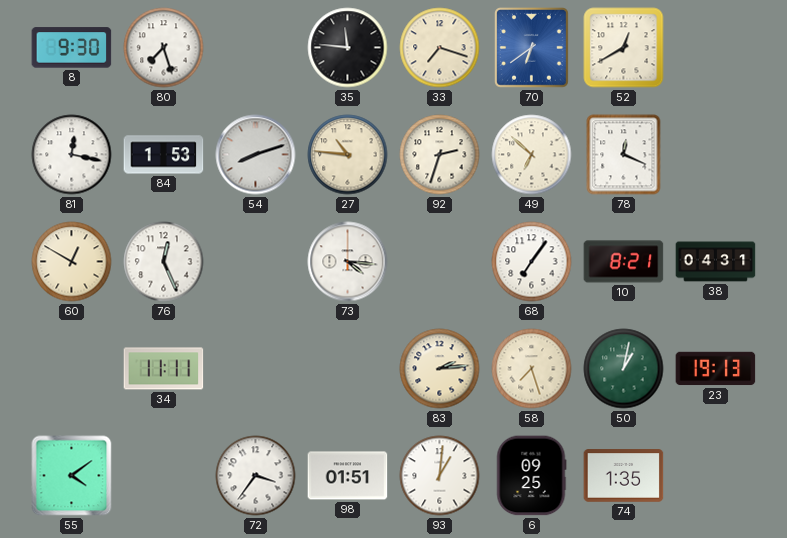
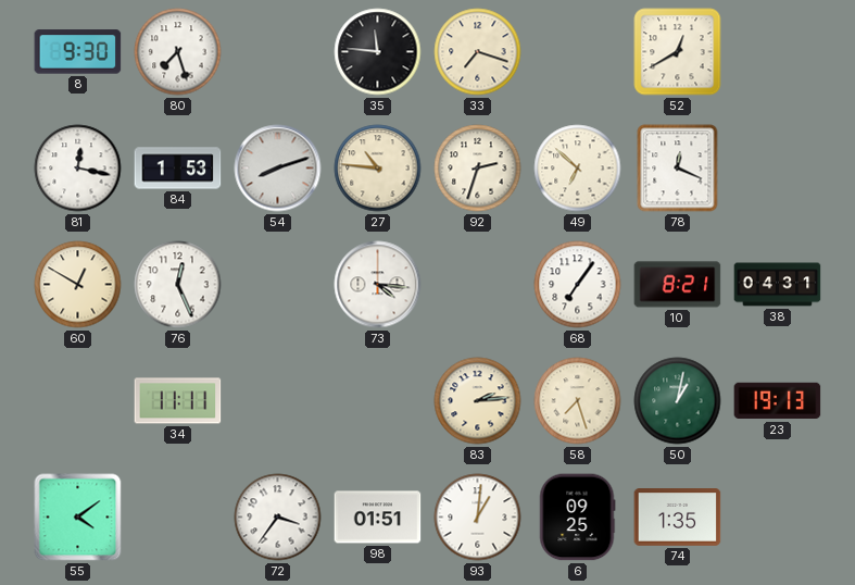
70: 6:39 -> none
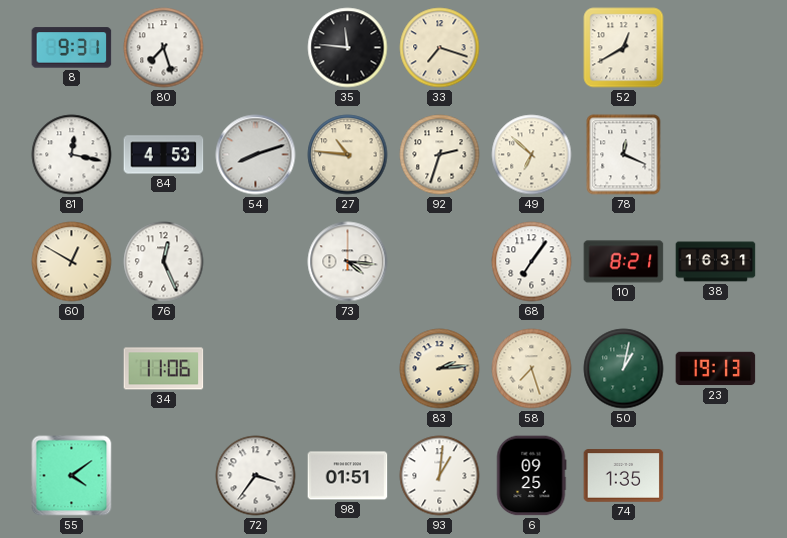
8: 9:30 -> 9:31
84: 1:53 -> 4:53
38: 04:31 -> 16:31
34: 11:11 -> 11:06
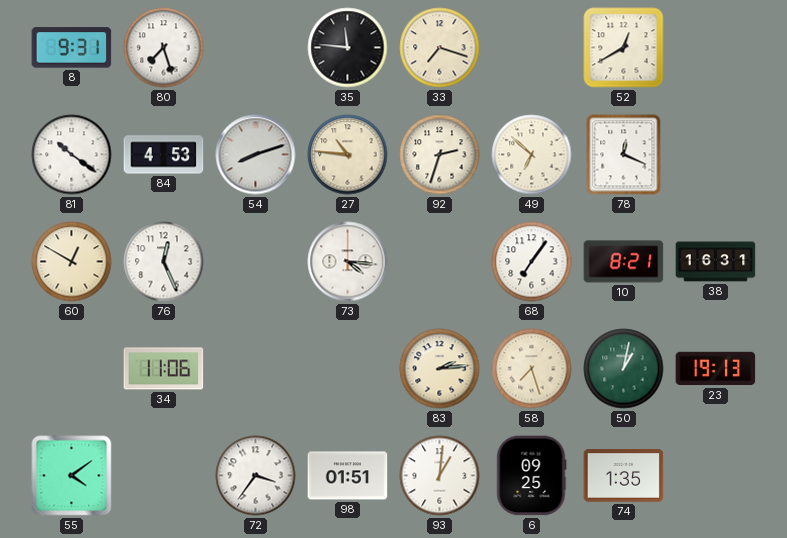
81: 12:17 -> 10:21
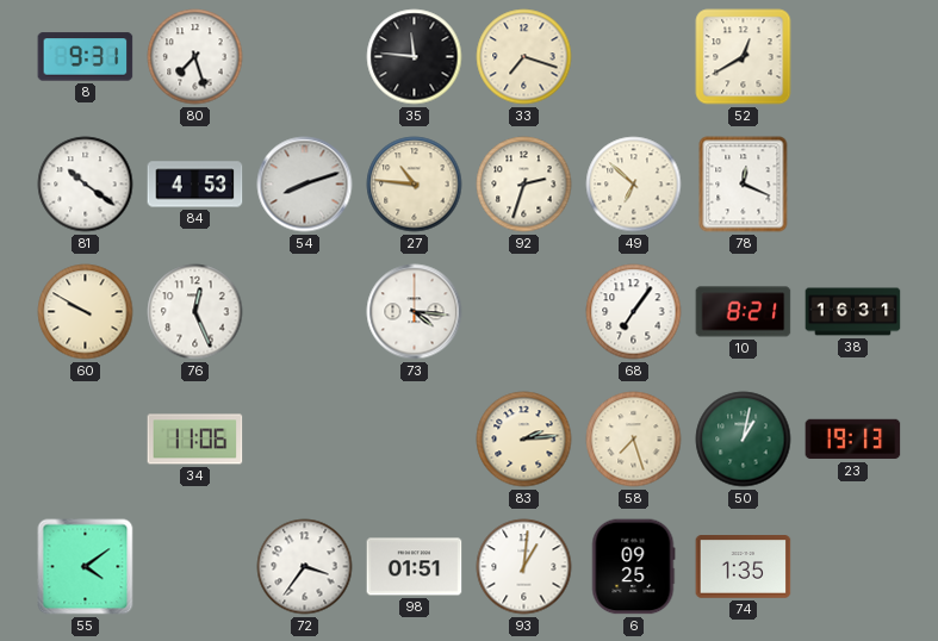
60: 12:50 -> 9:50
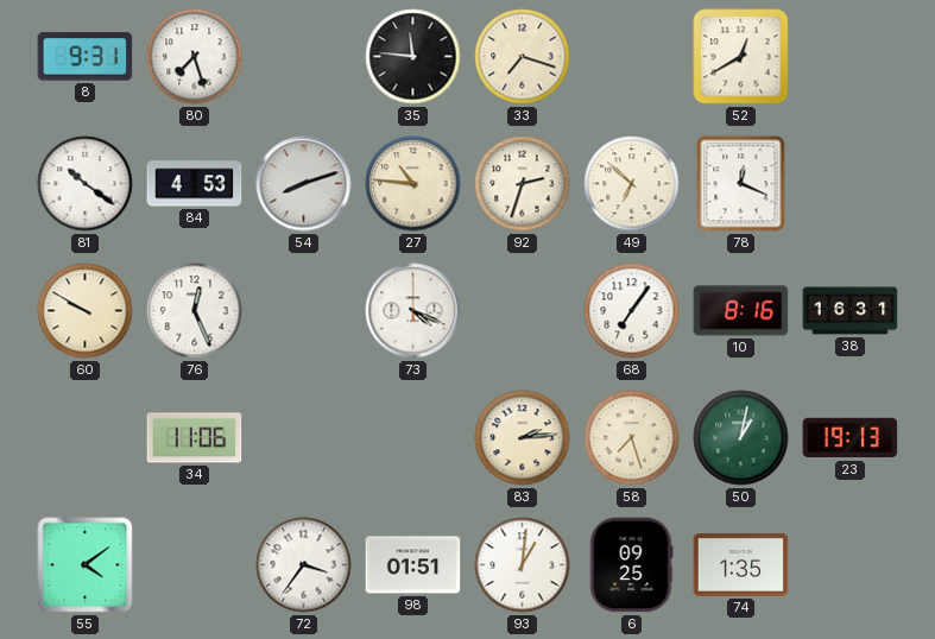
73: 4:16 -> 4:19
10: 8:21 -> 8:16
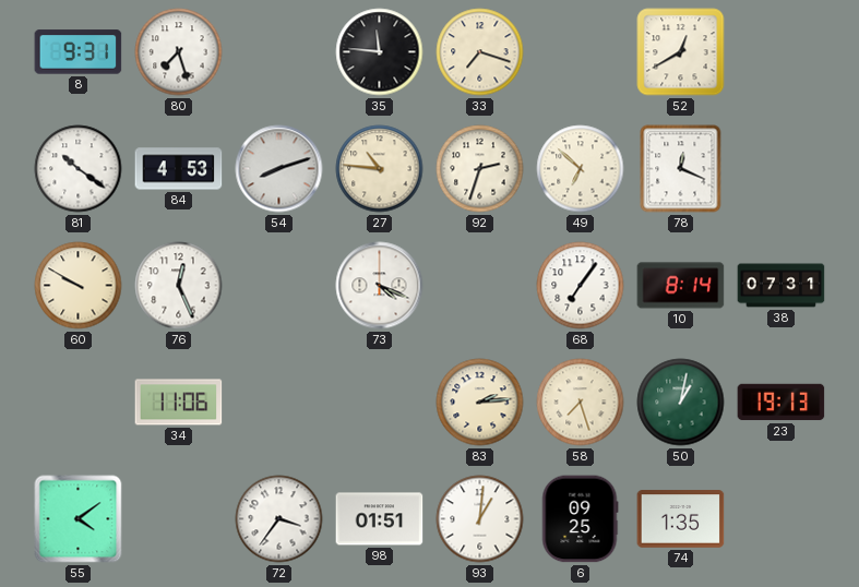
10: 8:16 -> 8:14
38: 16:31 -> 07:31
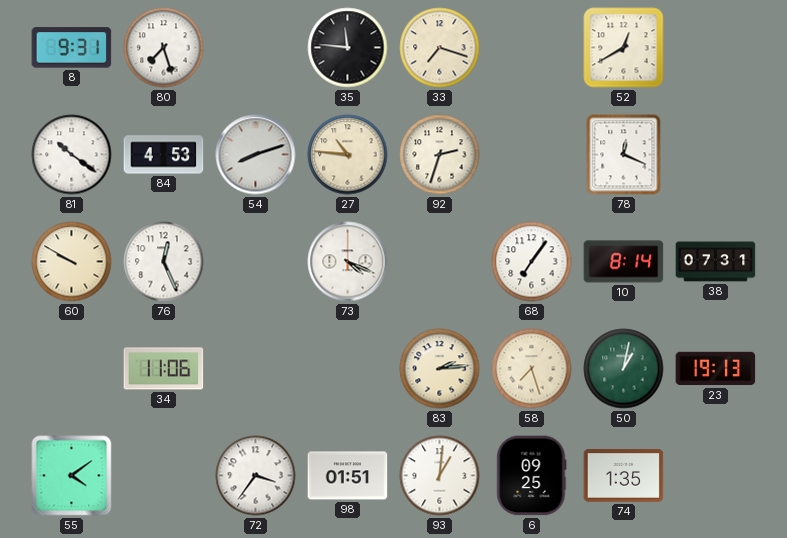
49: 6:52 -> none
